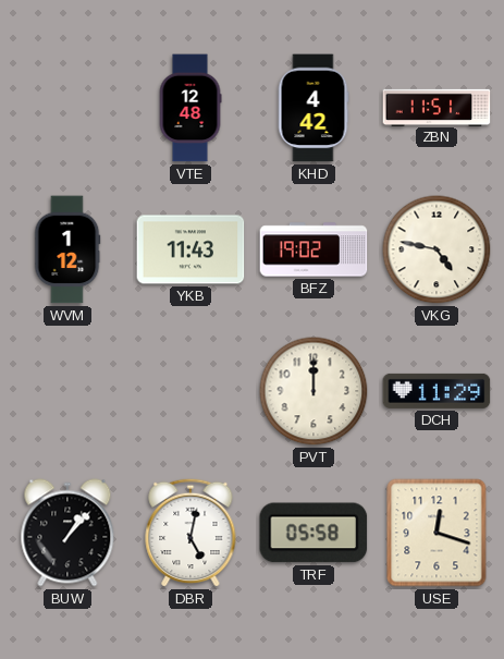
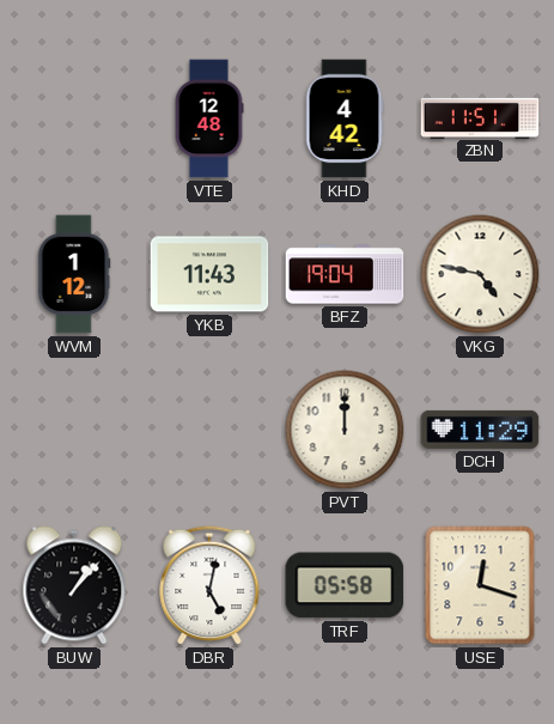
BFZ: 19:02 -> 19:04
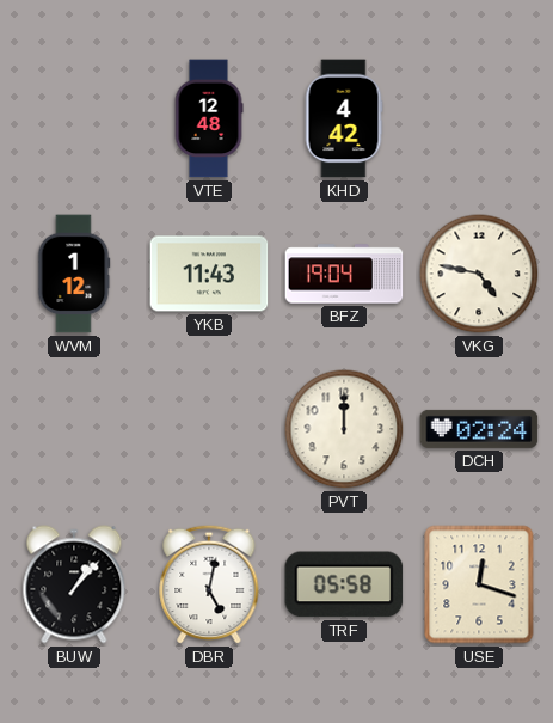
ZBN: 11:51 -> none
DCH: 11:29 -> 02:24
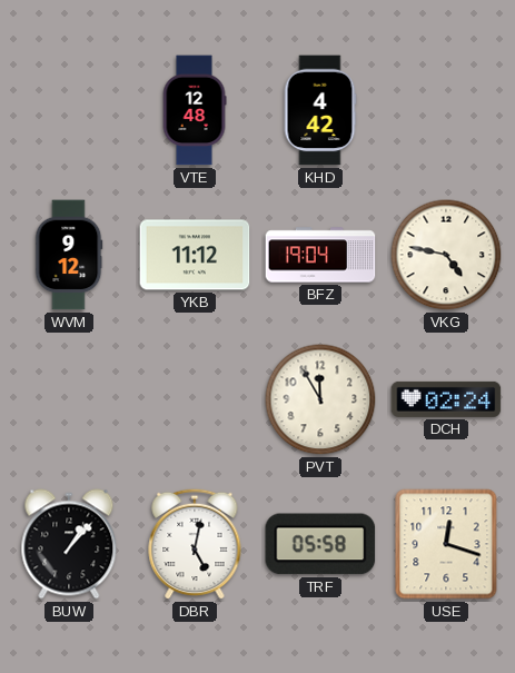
WVM: 1:12 -> 9:12
YKB: 11:43 -> 11:12
PVT: 12:00 -> 11:55
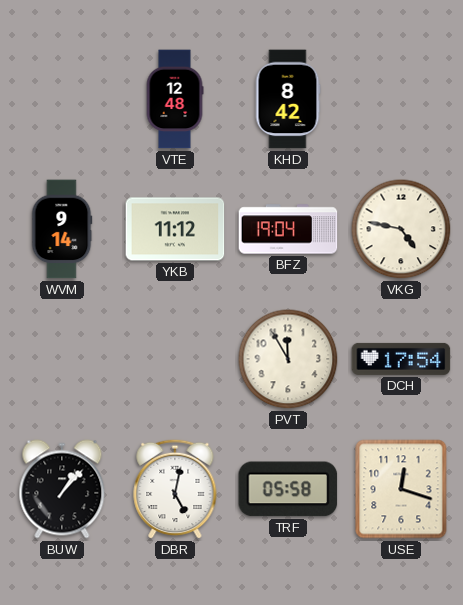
KHD: 4:42 -> 8:42
WVM: 9:12 -> 9:14
DCH: 02:24 -> 17:54
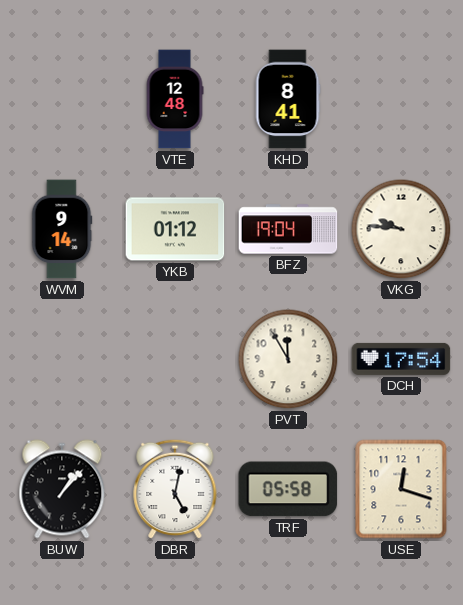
KHD: 8:42 -> 8:41
YKB: 11:12 -> 01:12
VKG: 4:47 -> 9:46
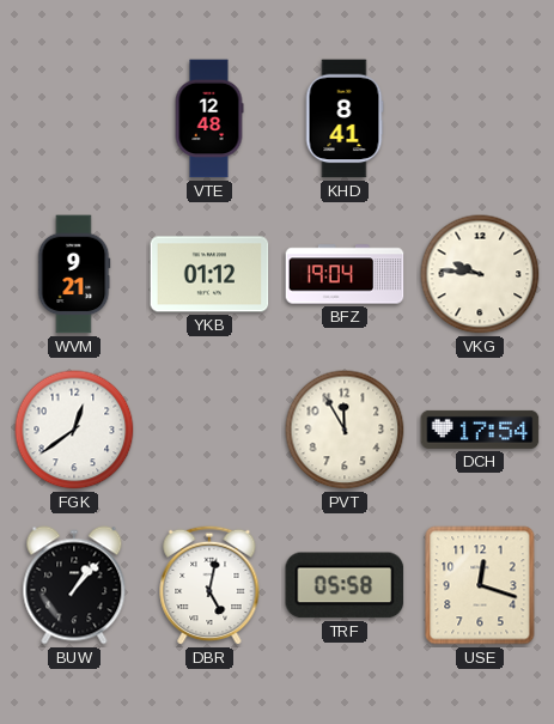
WVM: 9:14 -> 9:21
FGK: none -> 12:39
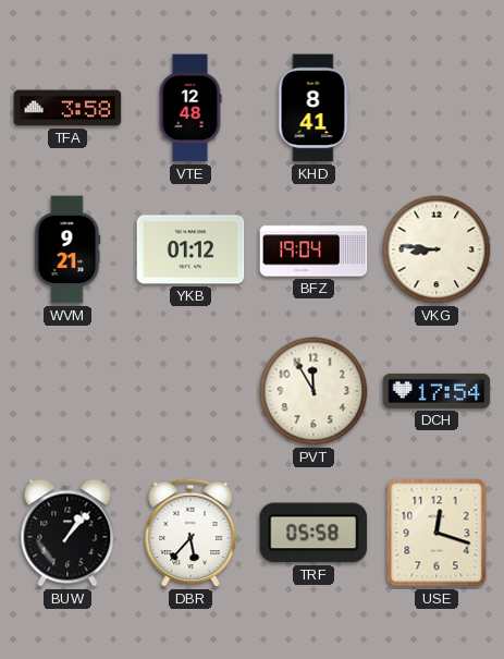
TFA: none -> 3:58
VKG: 9:46 -> 8:46
FGK: 12:39 -> none
DBR: 5:02 -> 5:37
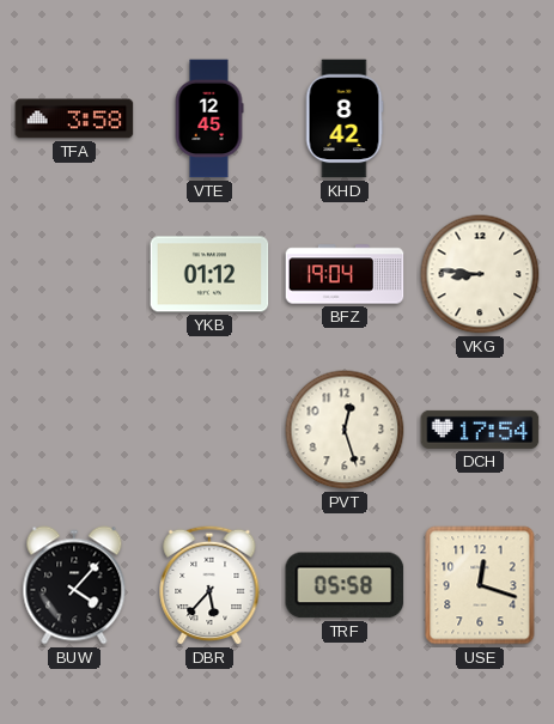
VTE: 12:48 -> 12:45
KHD: 8:41 -> 8:42
WVM: 9:21 -> none
PVT: 11:55 -> 12:27
BUW: 1:07 -> 4:07
